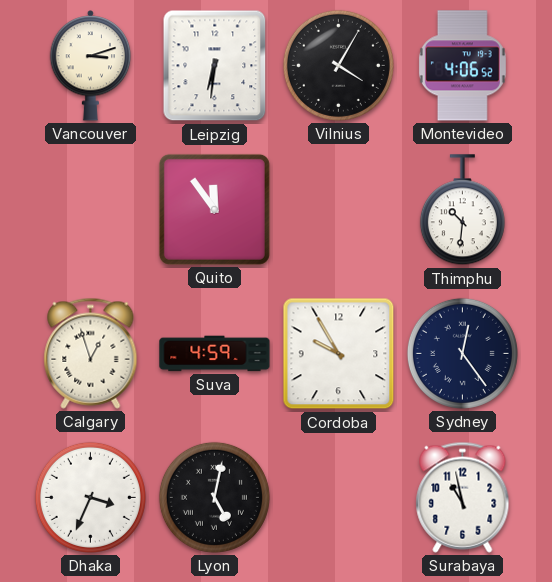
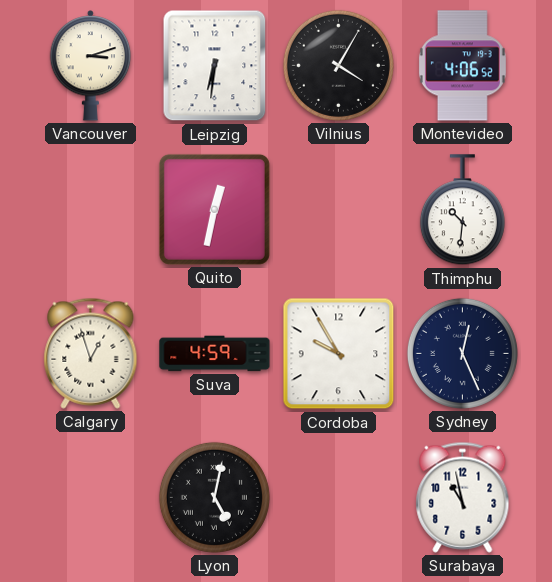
Quito: 11:54 -> 12:32
Sydney: 12:24 -> 12:26
Dhaka: 3:34 -> none
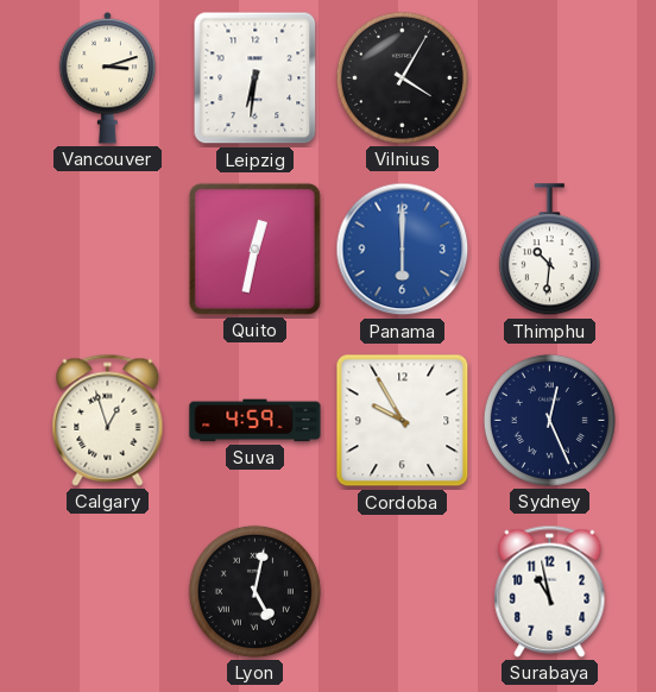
Montevideo: 4:06 -> none
Panama: none -> 6:00
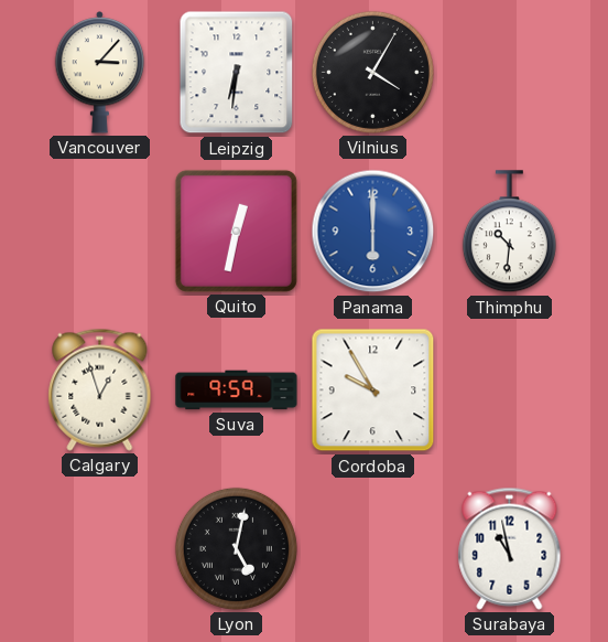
Vancouver: 3:12 -> 3:07
Suva: 4:59 -> 9:59
Sydney: 12:26 -> none
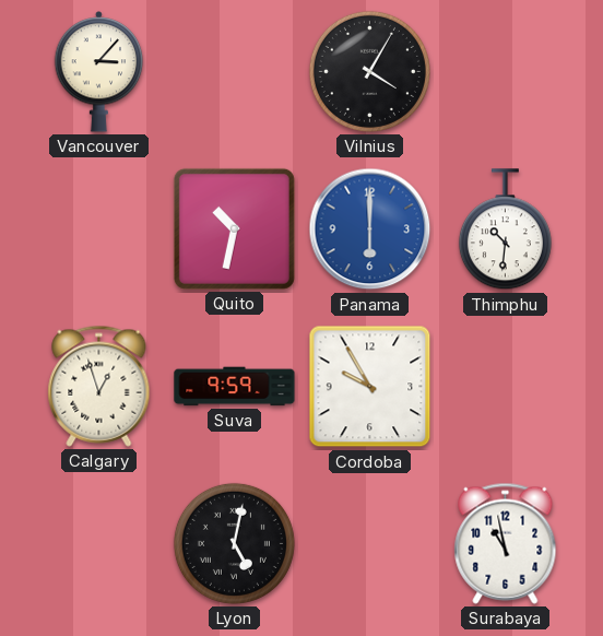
Leipzig: 6:31 -> none
Quito: 12:32 -> 10:32
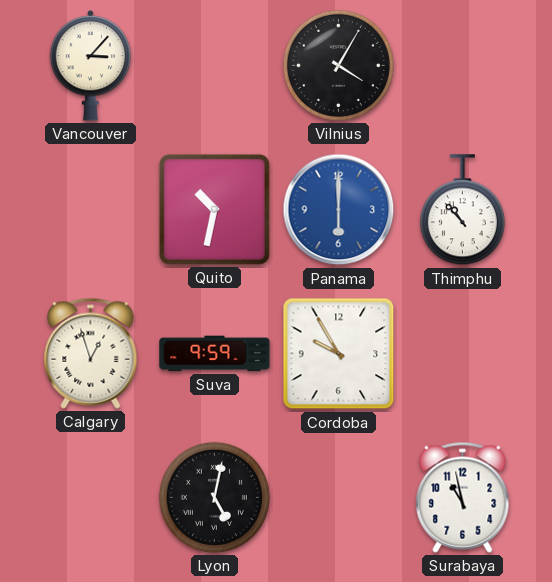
Thimphu: 10:31 -> 10:53
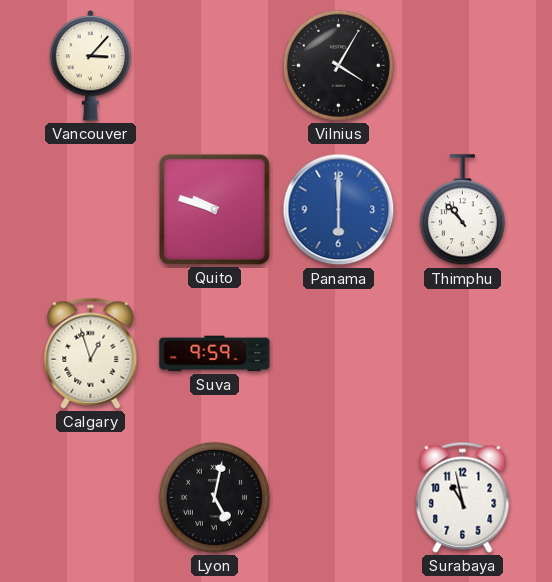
Quito: 10:32 -> 9:48
Cordoba: 9:55 -> none
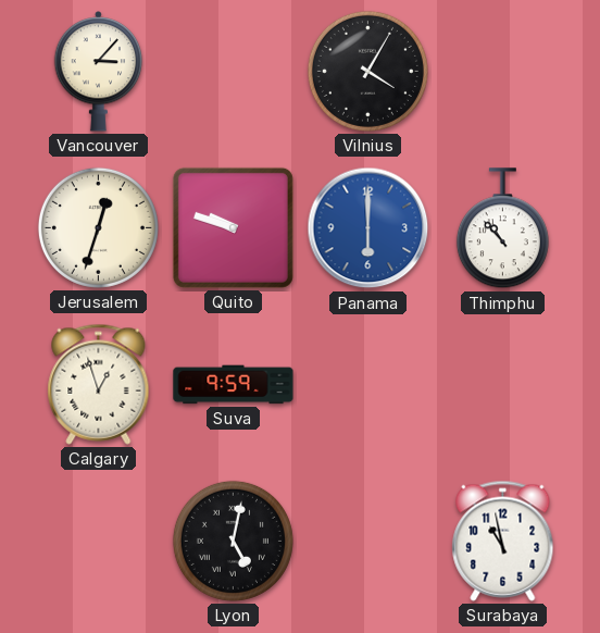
Jerusalem: none -> 12:33
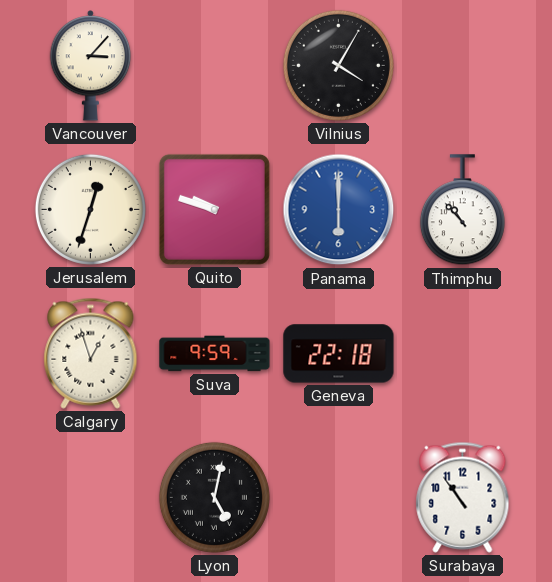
Geneva: none -> 22:18
Surabaya: 10:58 -> 10:54
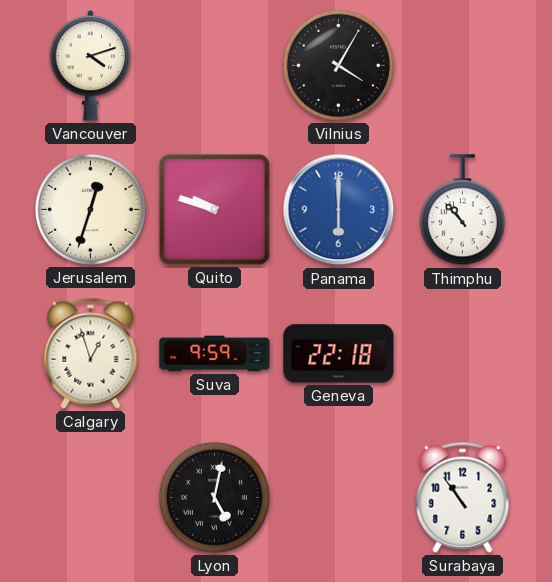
Vancouver: 3:07 -> 4:12
